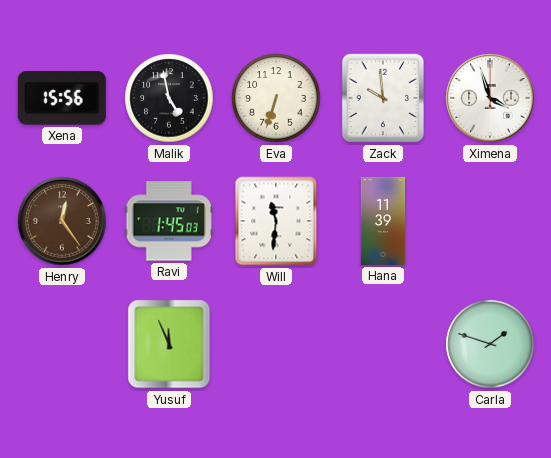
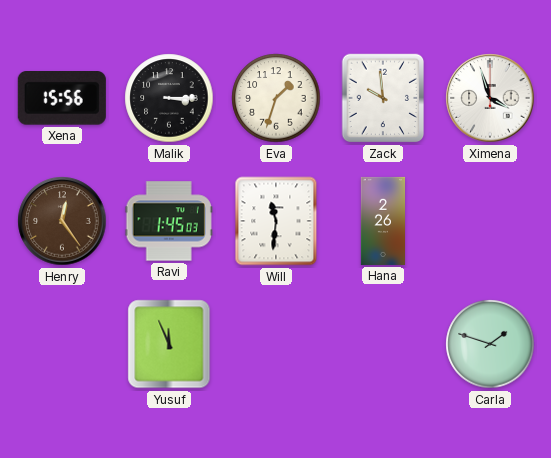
Malik: 4:58 -> 3:15
Eva: 6:33 -> 1:33
Hana: 11:39 -> 2:26
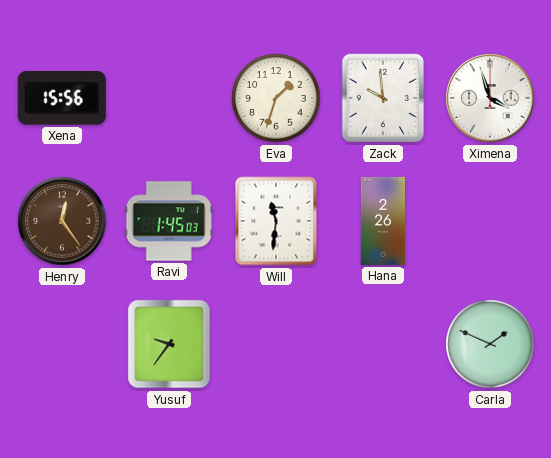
Malik: 3:15 -> none
Yusuf: 11:56 -> 9:36
Carla: 1:48 -> 1:49
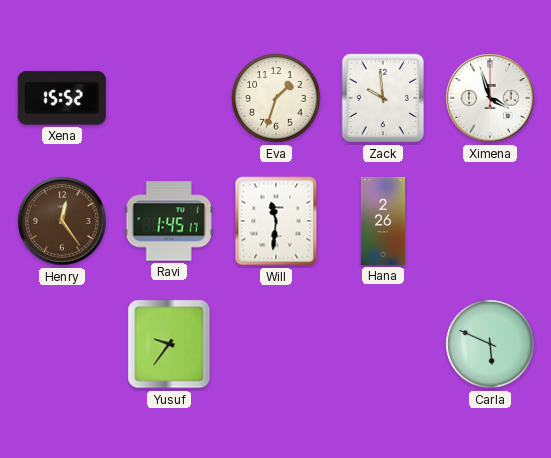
Xena: 15:56 -> 15:52
Ravi: 1:45:03 -> 1:45:17
Carla: 1:49 -> 5:49
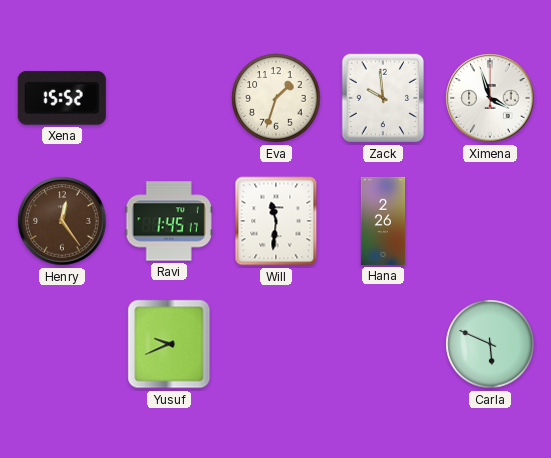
Yusuf: 9:36 -> 9:41
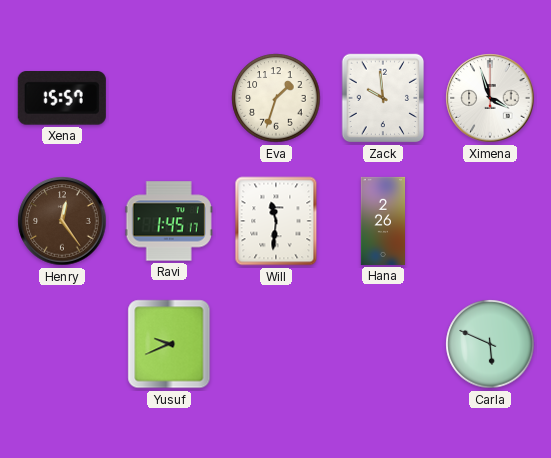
Xena: 15:52 -> 15:57
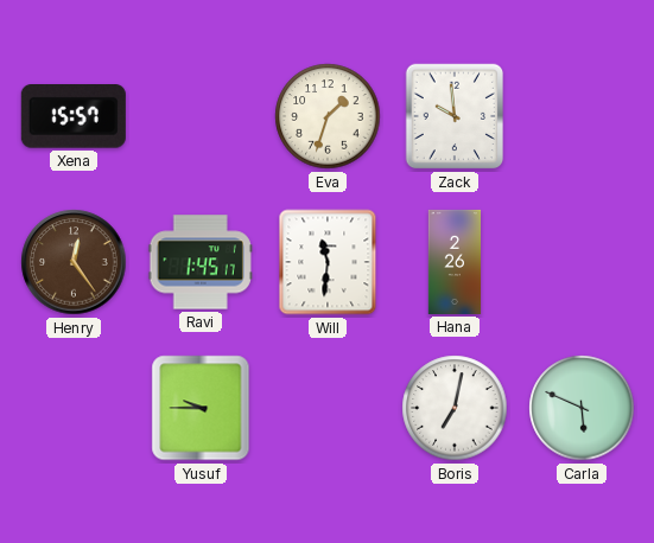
Ximena: 3:57 -> none
Yusuf: 9:41 -> 9:45
Boris: none -> 7:02
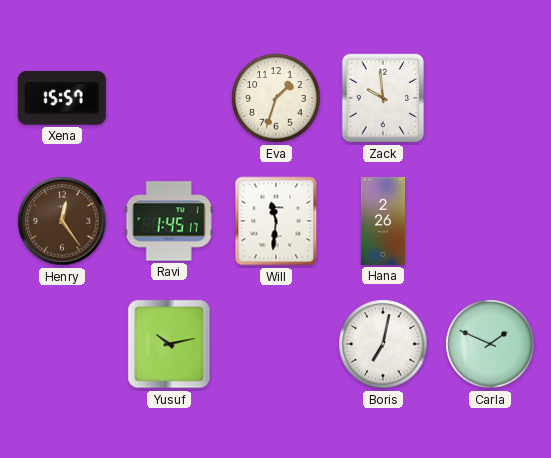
Yusuf: 9:45 -> 10:13
Carla: 5:49 -> 1:49
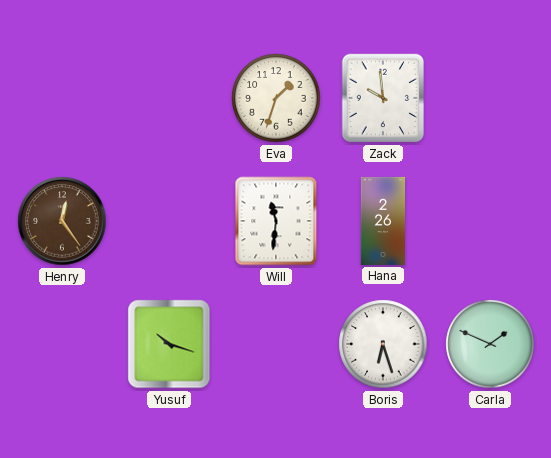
Xena: 15:57 -> none
Ravi: 1:45 -> none
Yusuf: 10:13 -> 10:18
Boris: 7:02 -> 6:27
